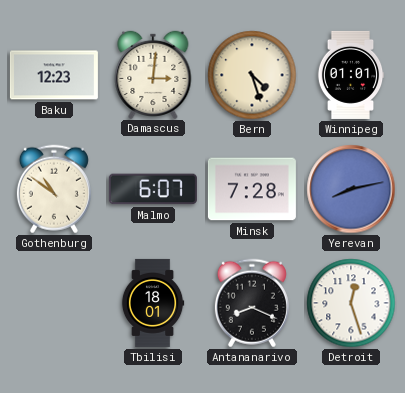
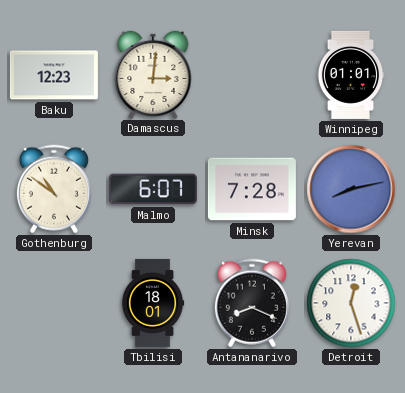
Bern: 4:27 -> none
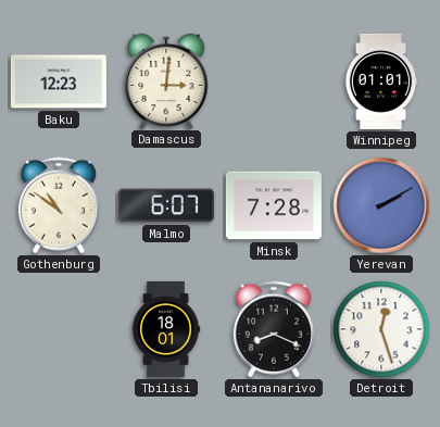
Yerevan: 8:13 -> 2:10
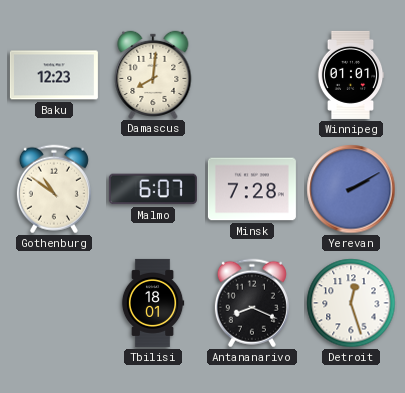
Damascus: 3:01 -> 8:01
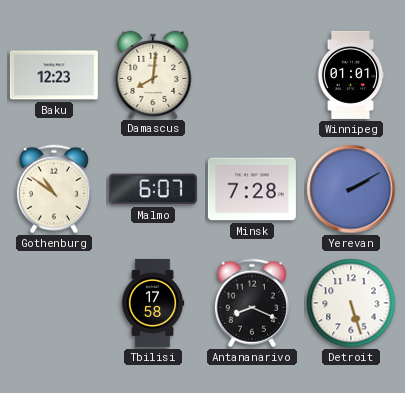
Tbilisi: 18:01 -> 17:58
Detroit: 12:27 -> 5:27
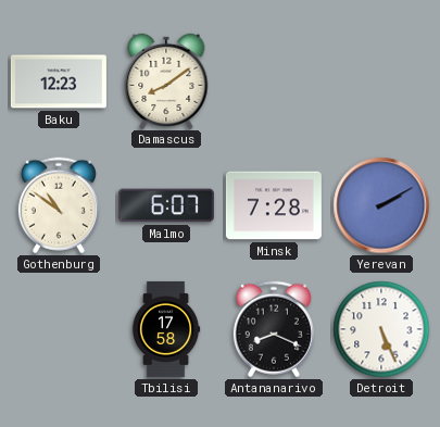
Damascus: 8:01 -> 8:09
Winnipeg: 01:01 -> none
Detroit: 5:27 -> 5:26
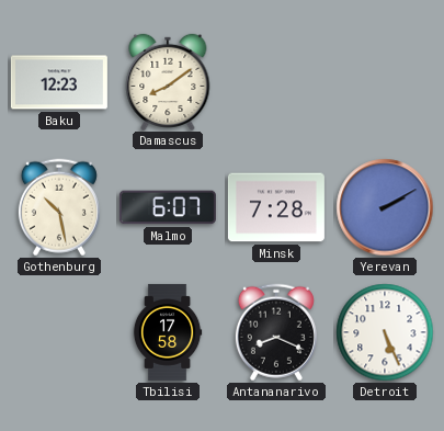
Gothenburg: 10:51 -> 10:28
